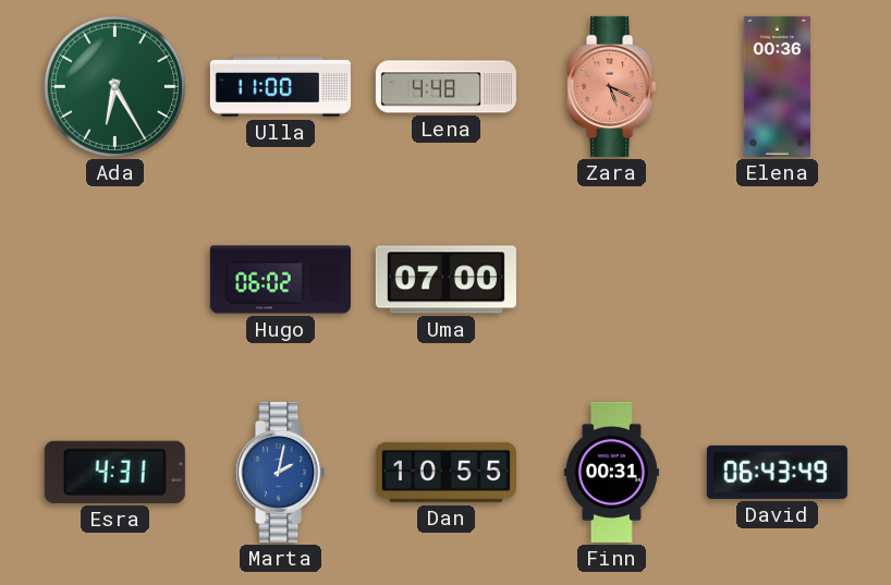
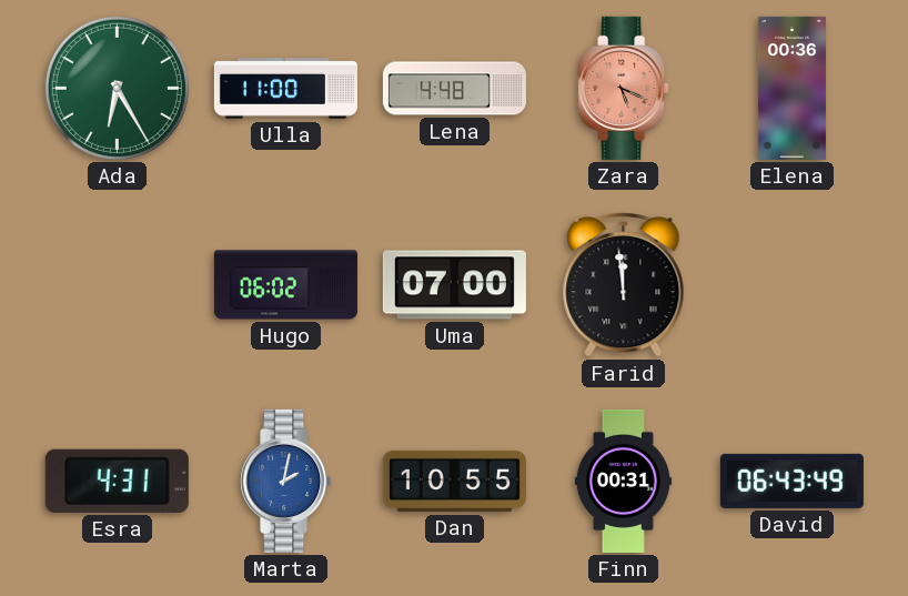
Farid: none -> 11:59
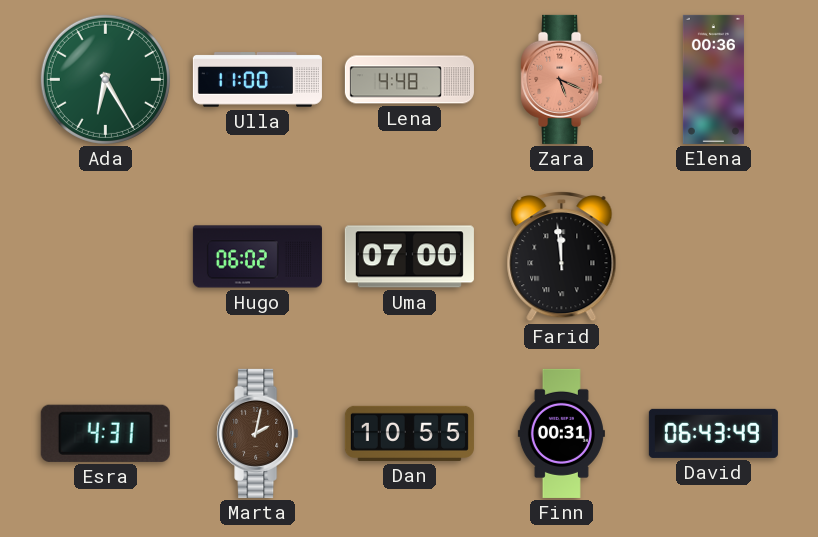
Marta dial: blue -> brown
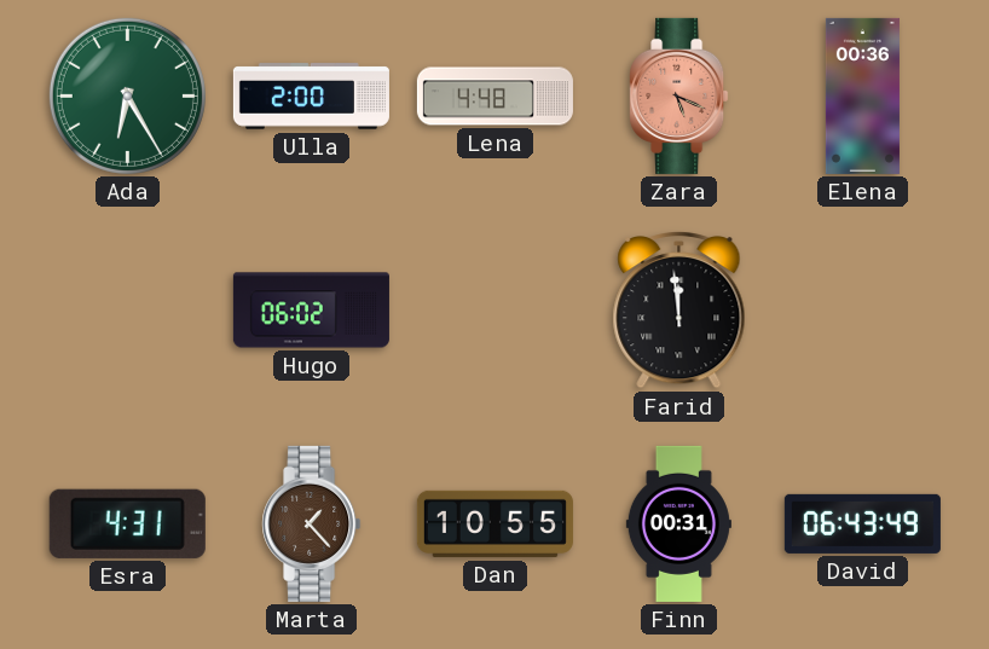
Ulla: 11:00 -> 2:00
Uma: 07:00 -> none
Marta: 2:02 -> 1:23
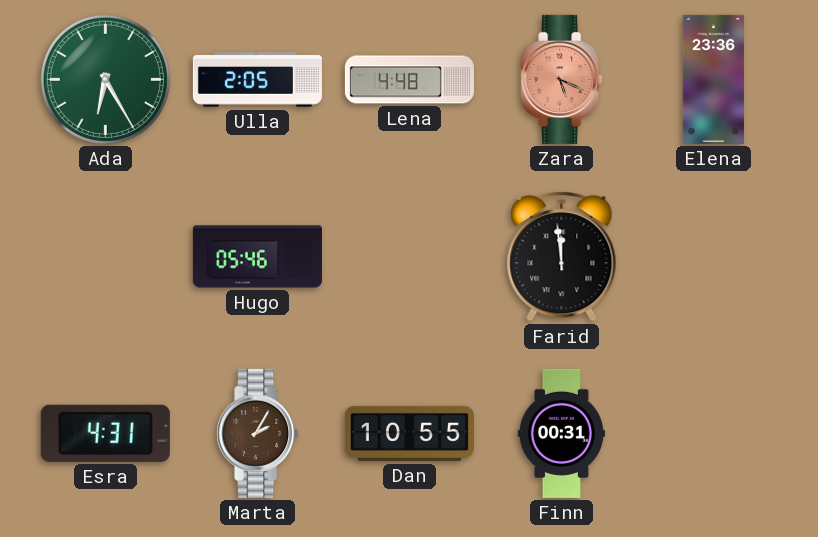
Ulla: 2:00 -> 2:05
Elena: 00:36 -> 23:36
Hugo: 06:02 -> 05:46
Marta: 1:23 -> 2:05
David: 06:43 -> none
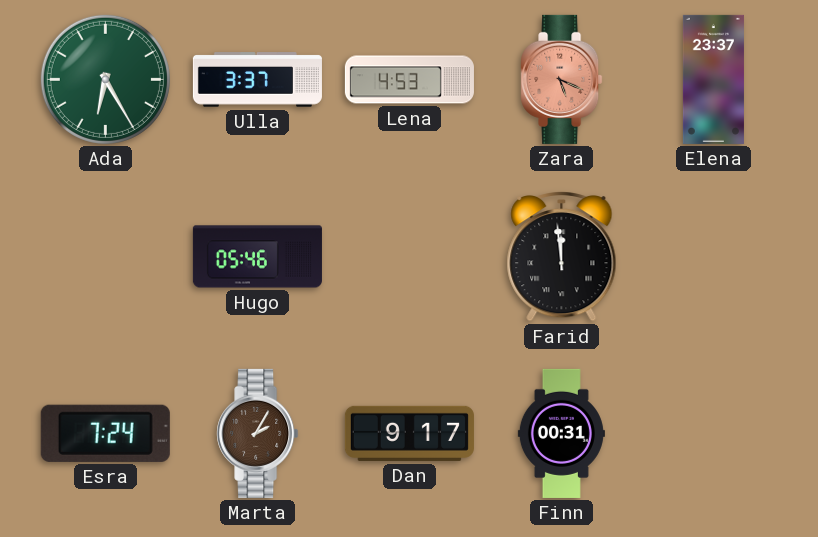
Ulla: 2:05 -> 3:37
Lena: 4:48 -> 4:53
Elena: 23:36 -> 23:37
Esra: 4:31 -> 7:24
Dan: 10:55 -> 9:17
